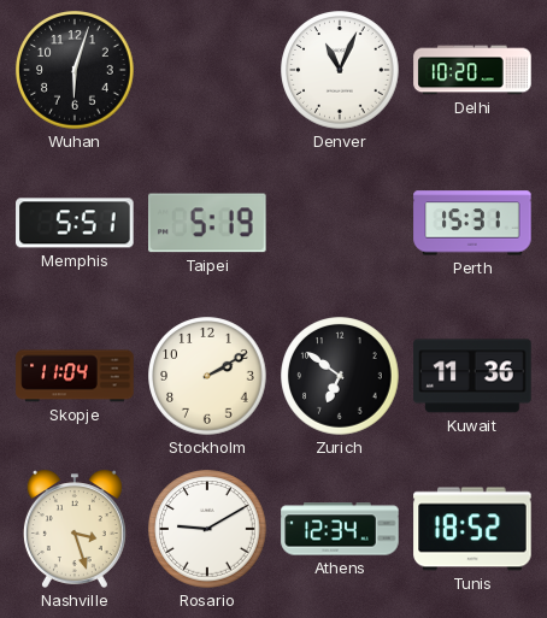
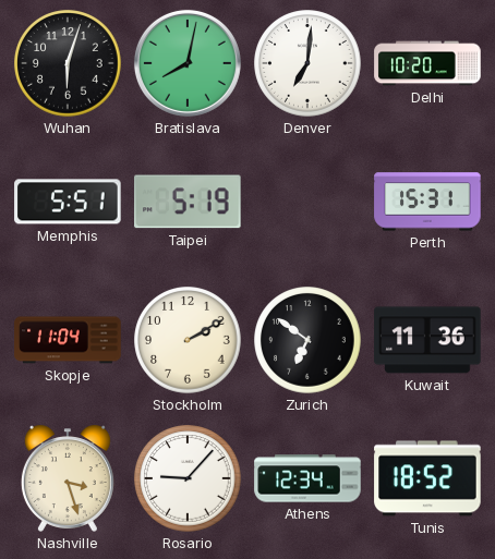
Bratislava: none -> 8:02
Denver: 11:04 -> 7:01
Rosario: 9:10 -> 9:07
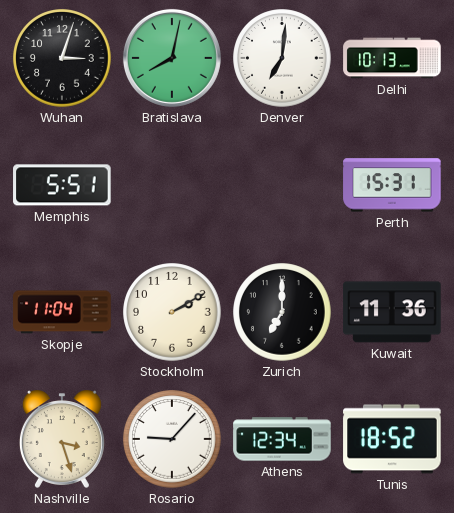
Wuhan: 6:03 -> 3:03
Delhi: 10:20 -> 10:13
Taipei: 5:19 -> none
Zurich: 6:51 -> 7:00
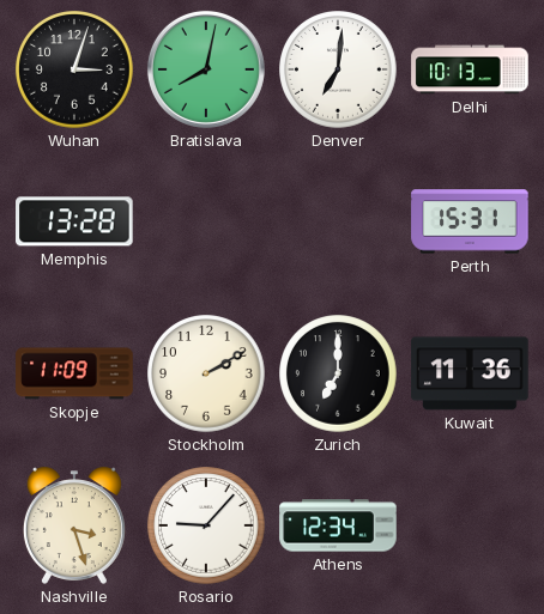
Memphis: 5:51 -> 13:28
Skopje: 11:04 -> 11:09
Tunis: 18:52 -> none
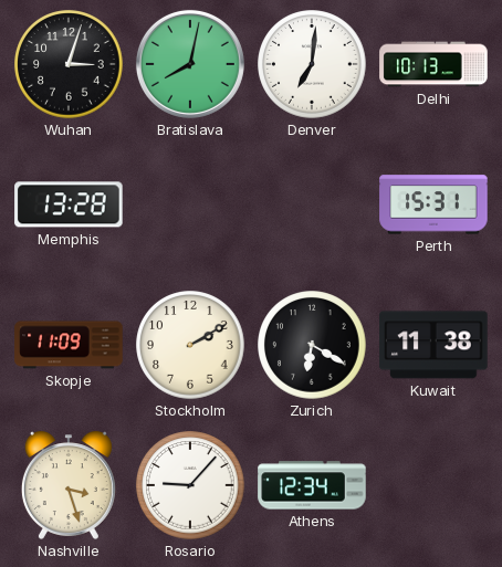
Zurich: 7:00 -> 6:20
Kuwait: 11:36 -> 11:38
